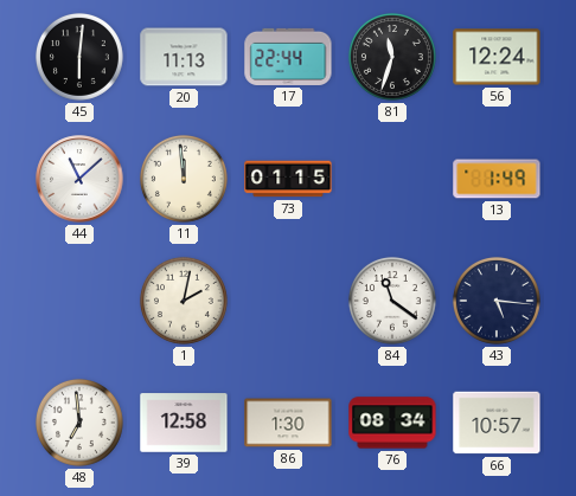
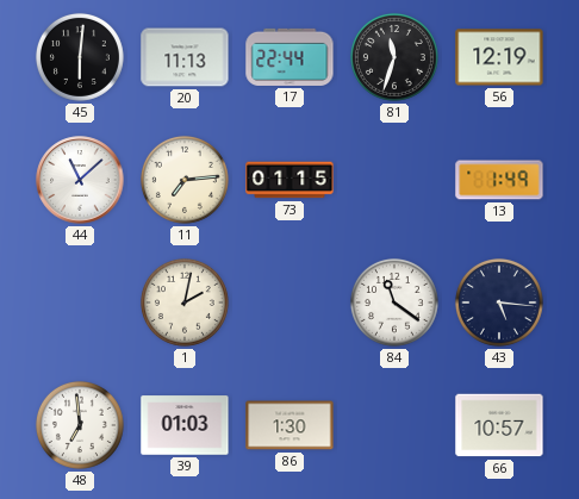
56: 12:24 -> 12:19
11: 11:59 -> 7:14
39: 12:58 -> 01:03
76: 08:34 -> none
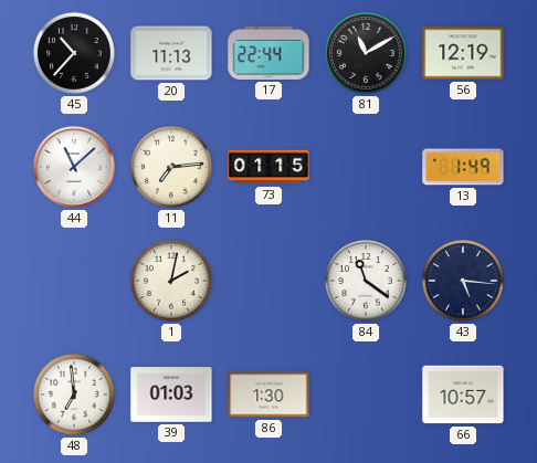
45: 6:01 -> 10:37
81: 11:33 -> 11:10
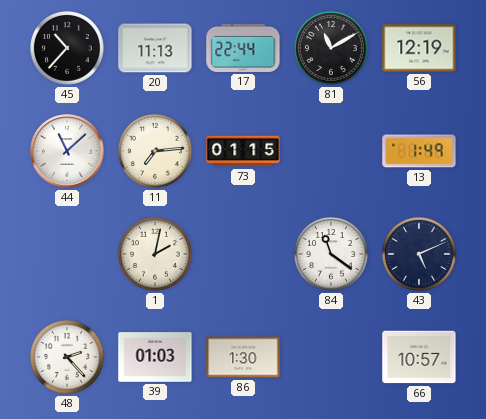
43: 5:16 -> 5:11
48: 6:59 -> 2:23
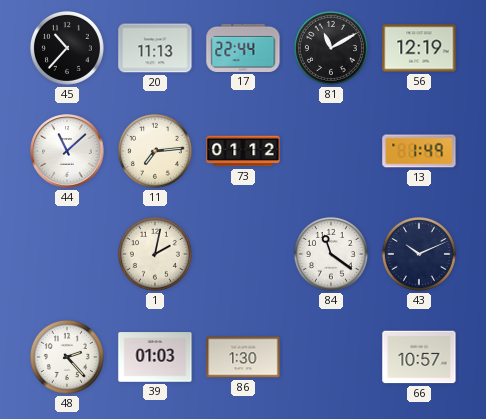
73: 01:15 -> 01:12
43: 5:11 -> 10:11
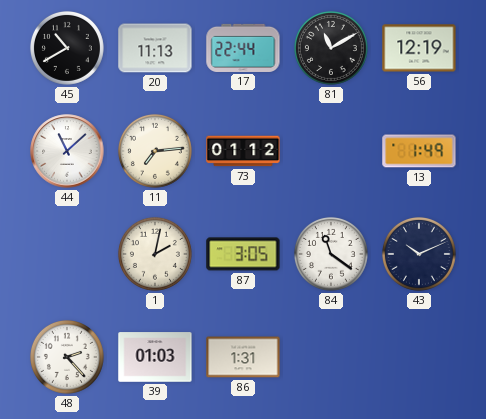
45: 10:37 -> 10:40
87: none -> 3:05
86: 1:30 -> 1:31
66: 10:57 -> none
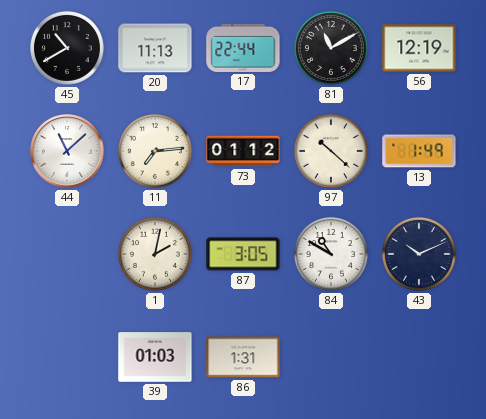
97: none -> 10:22
84: 11:21 -> 10:50
48: 2:23 -> none
